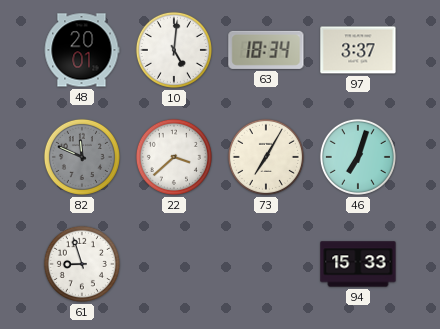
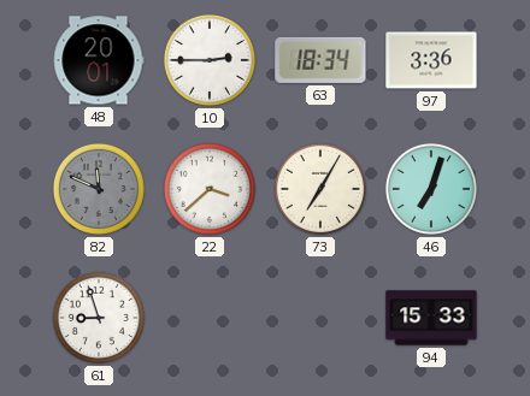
10: 5:01 -> 2:45
97: 3:37 -> 3:36
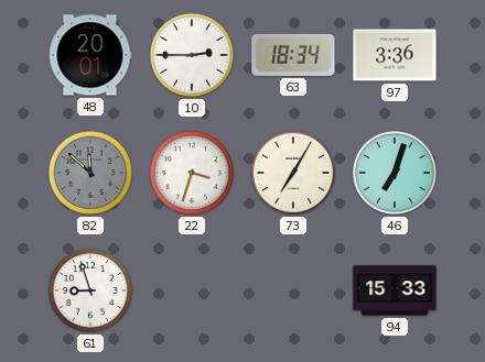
82: 11:49 -> 11:52
22: 3:38 -> 3:33
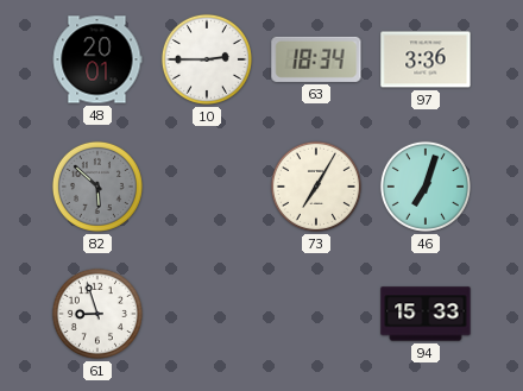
82: 11:52 -> 5:52
22: 3:33 -> none
